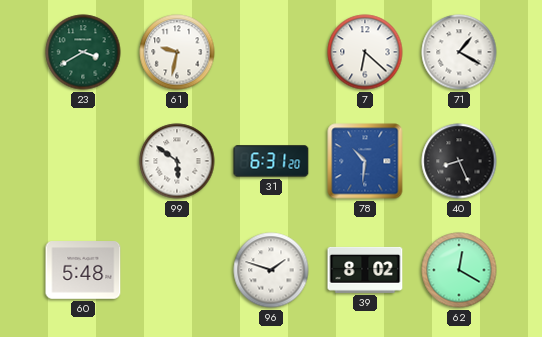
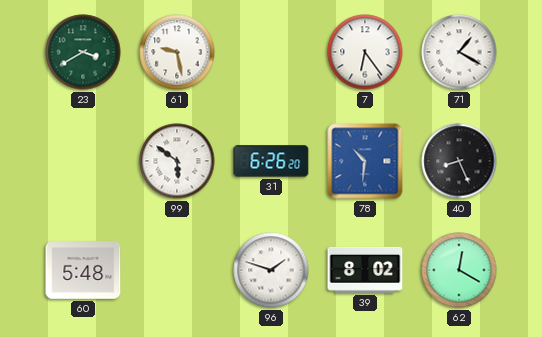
61: 9:32 -> 9:28
7: 6:22 -> 6:24
31: 6:31 -> 6:26
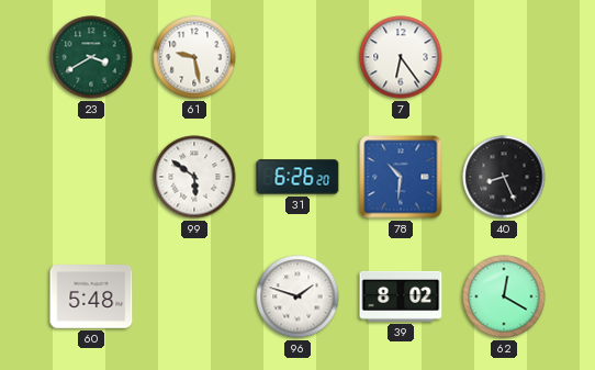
71: 1:20 -> none
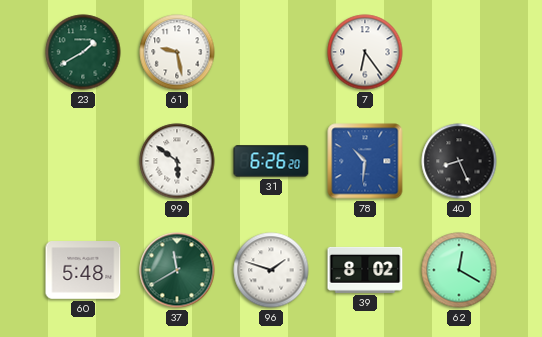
23: 3:40 -> 1:40
37: none -> 11:40
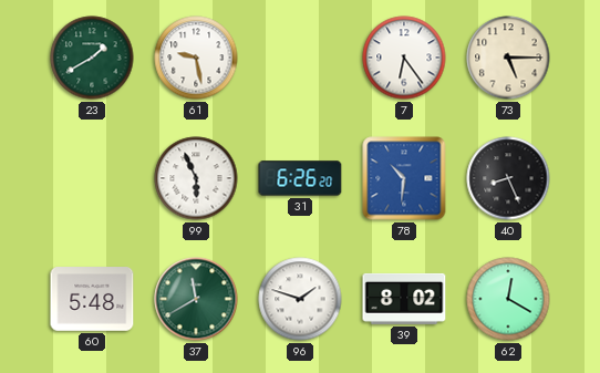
73: none -> 5:15
99: 5:51 -> 5:56
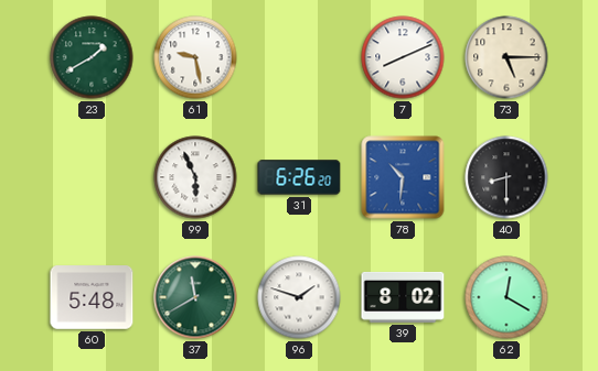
7: 6:24 -> 8:11
40: 8:26 -> 8:30
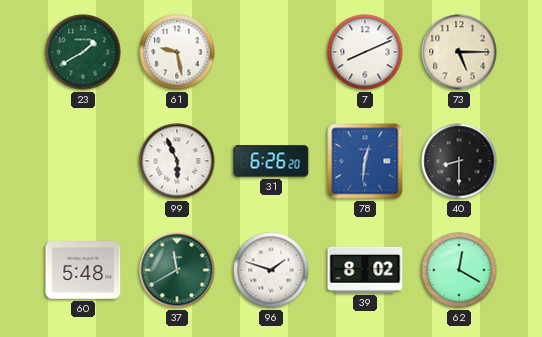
78: 10:31 -> 12:31
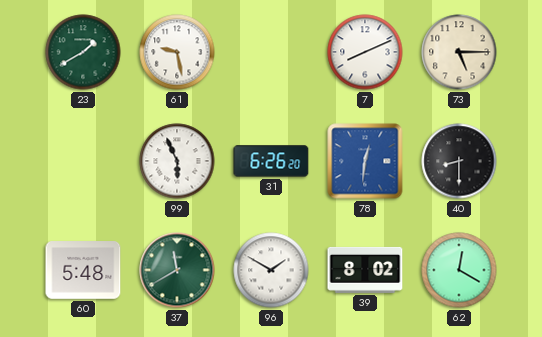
96: 1:48 -> 1:50
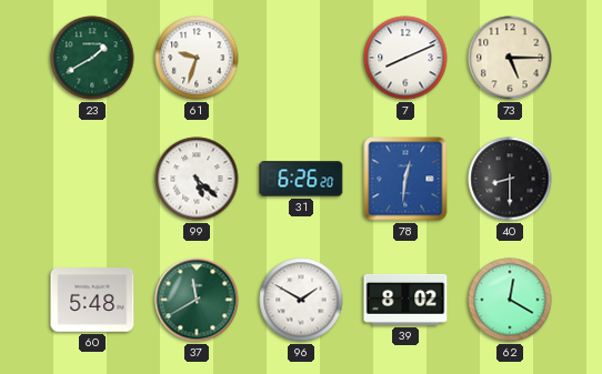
61: 9:28 -> 9:33
99: 5:56 -> 5:22
